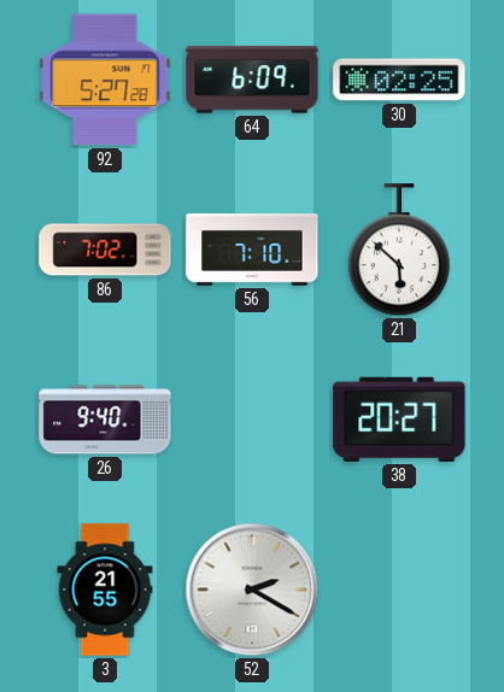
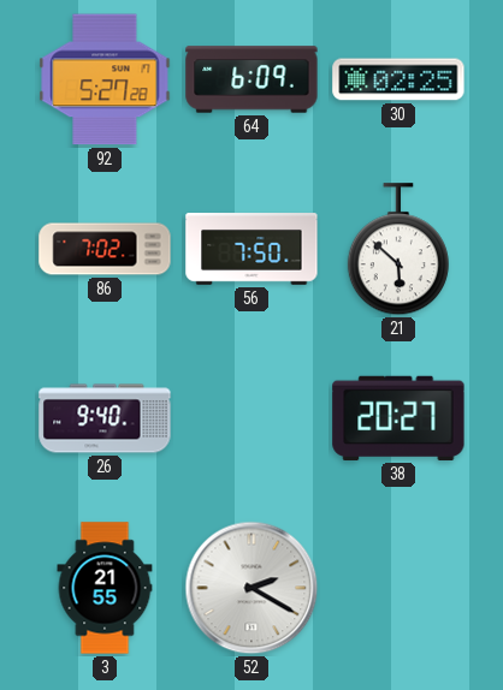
56: 7:10 -> 7:50
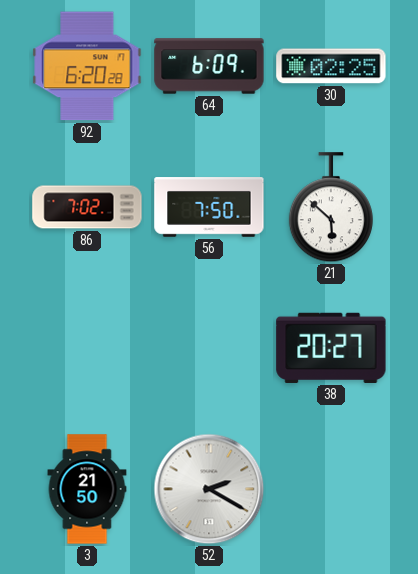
92: 5:27 -> 6:20
26: 9:40 -> none
3: 21:55 -> 21:50
